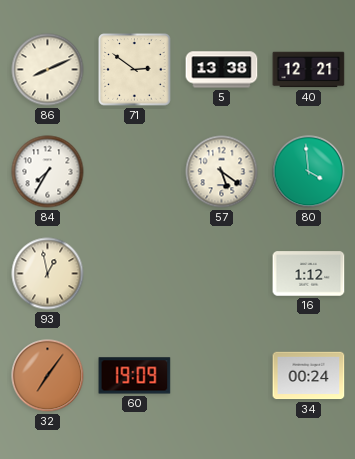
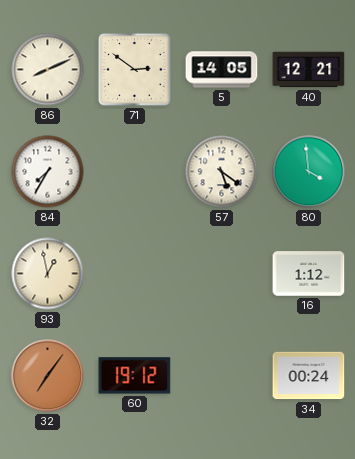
5: 13:38 -> 14:05
60: 19:09 -> 19:12
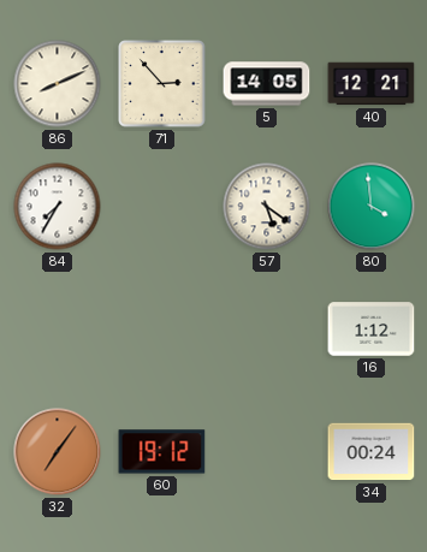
71: 2:51 -> 2:53
93: 12:58 -> none
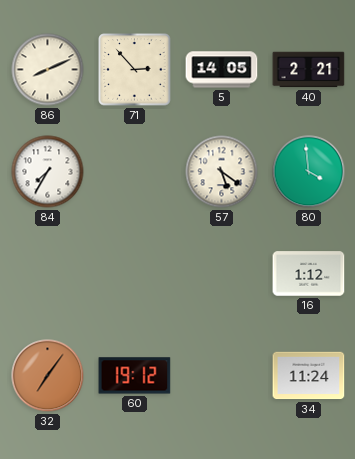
40: 12:21 -> 2:21
34: 00:24 -> 11:24
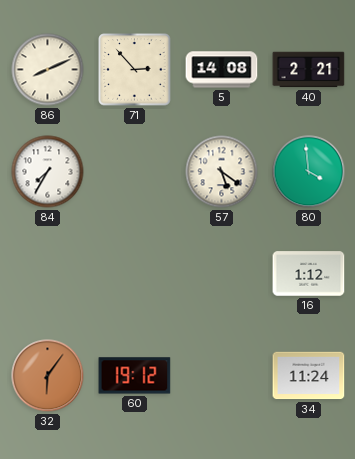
5: 14:05 -> 14:08
32: 7:06 -> 6:06
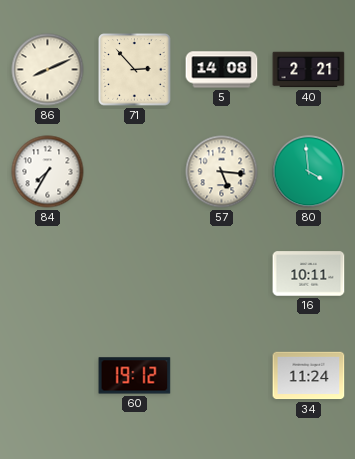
57: 5:21 -> 5:16
16: 1:12 -> 10:11
32: 6:06 -> none
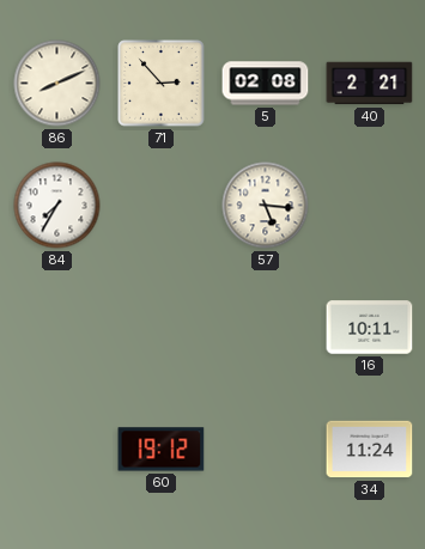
5: 14:08 -> 02:08
80: 3:59 -> none
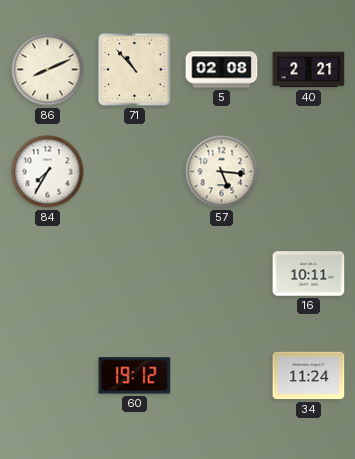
71: 2:53 -> 10:53
